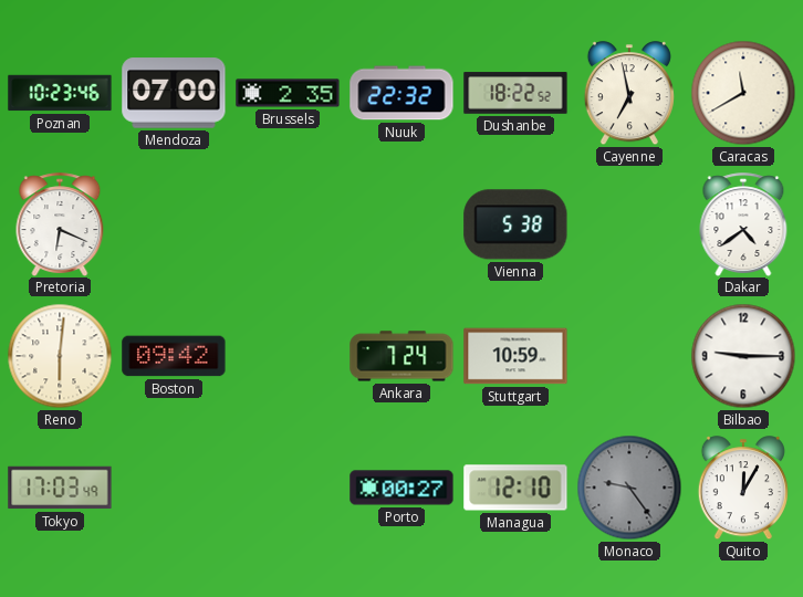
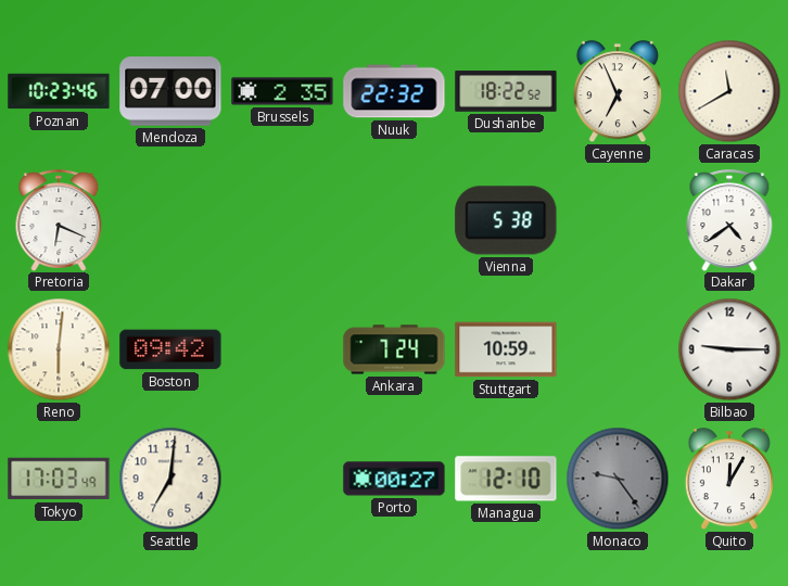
Cayenne: 6:58 -> 6:56
Seattle: none -> 7:01
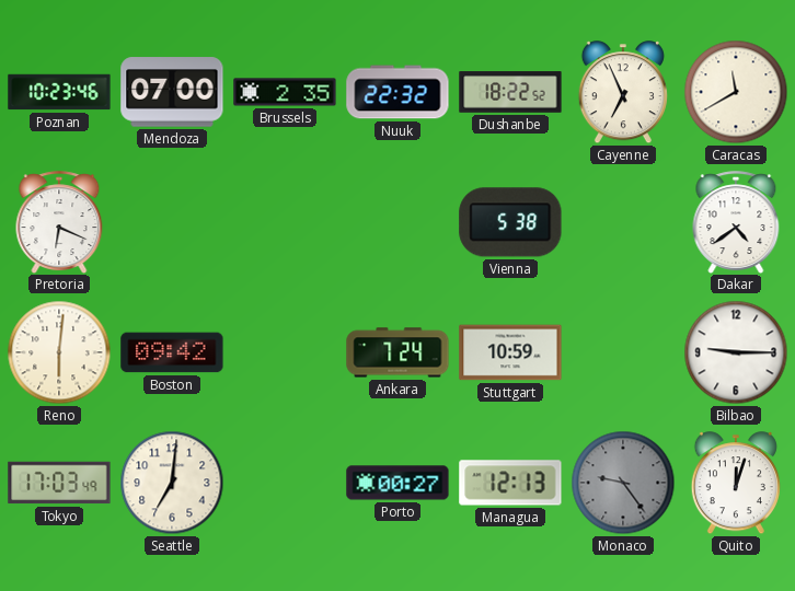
Managua: 12:10 -> 12:13
Quito: 12:05 -> 12:03
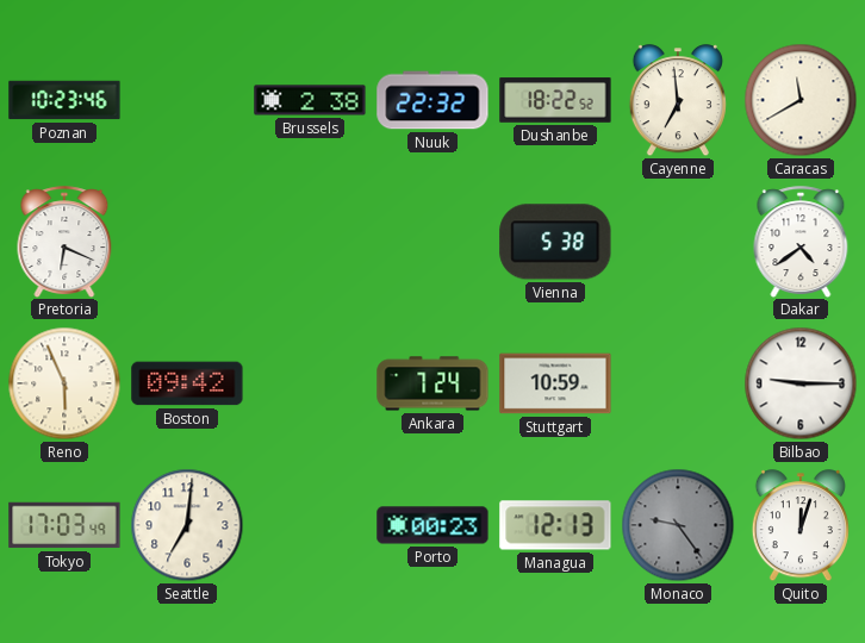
Mendoza: 07:00 -> none
Brussels: 2:35 -> 2:38
Cayenne: 6:56 -> 6:59
Reno: 6:01 -> 5:56
Porto: 00:27 -> 00:23
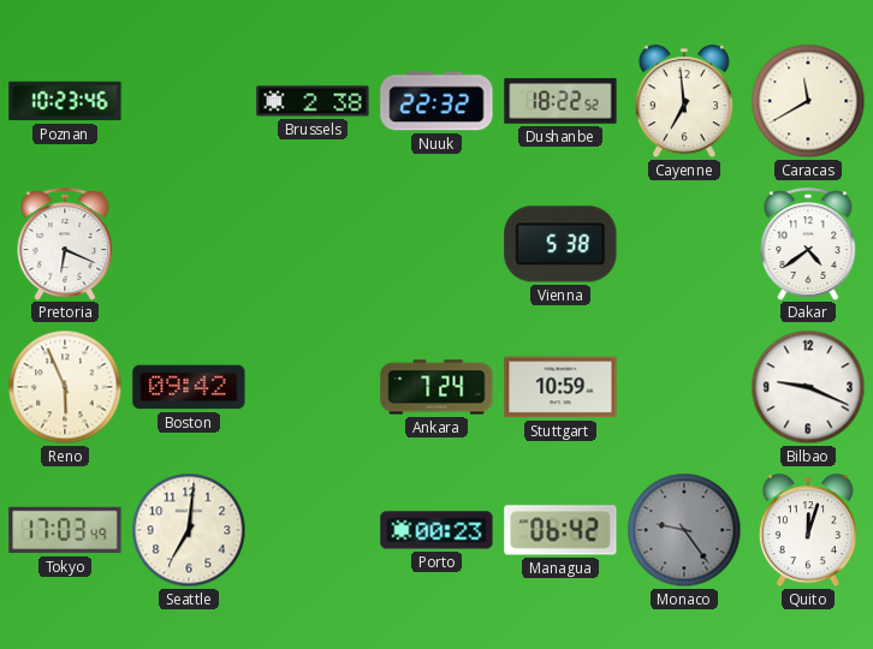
Bilbao: 9:15 -> 9:19
Managua: 12:13 -> 06:42
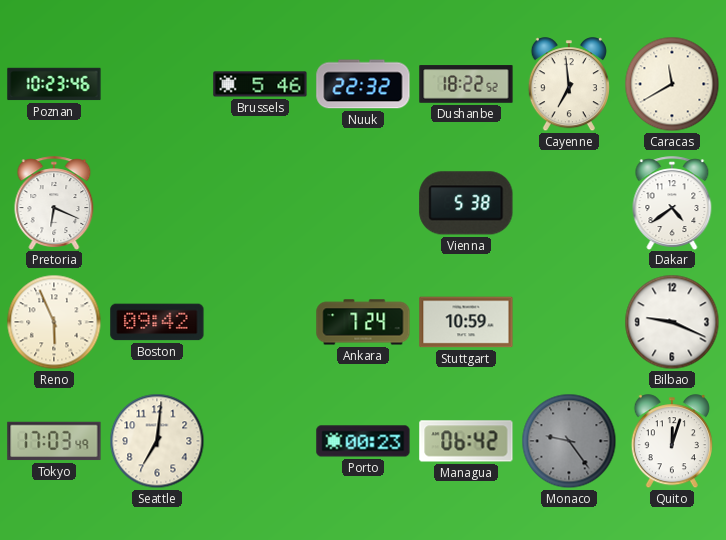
Brussels: 2:38 -> 5:46
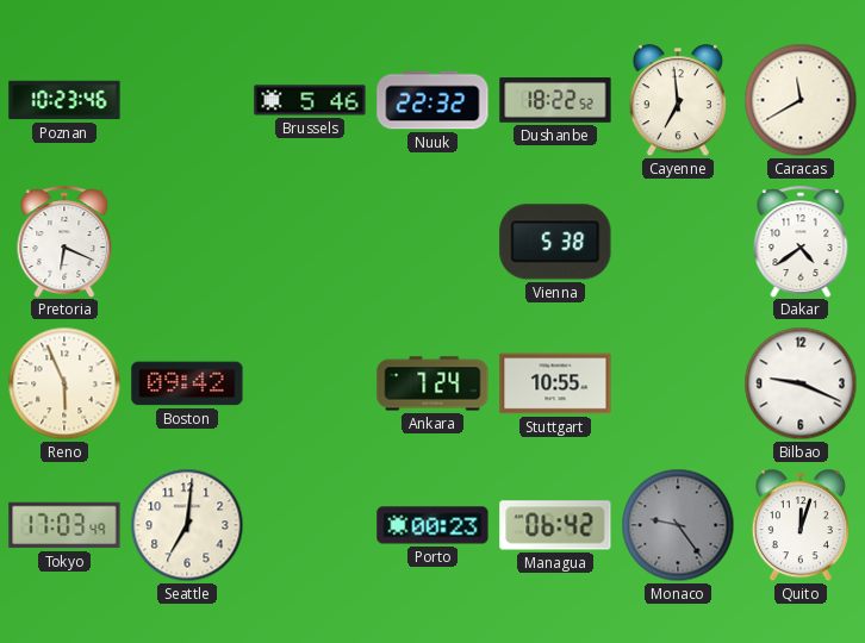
Stuttgart: 10:59 -> 10:55
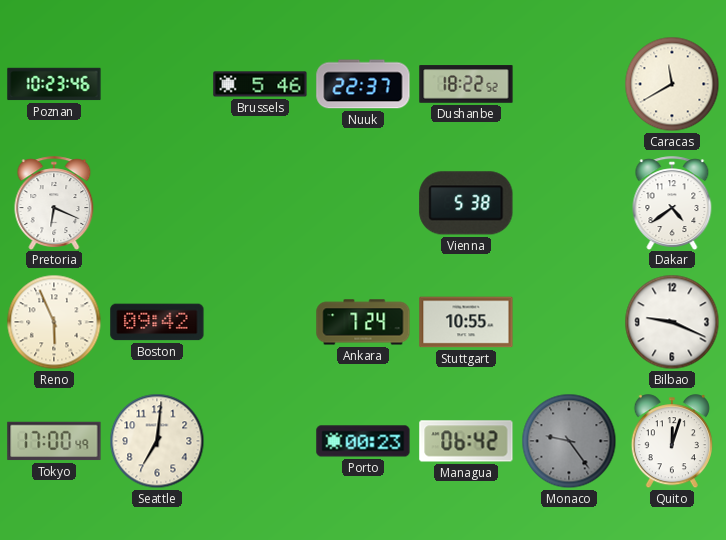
Nuuk: 22:32 -> 22:37
Cayenne: 6:59 -> none
Tokyo: 17:03 -> 17:00
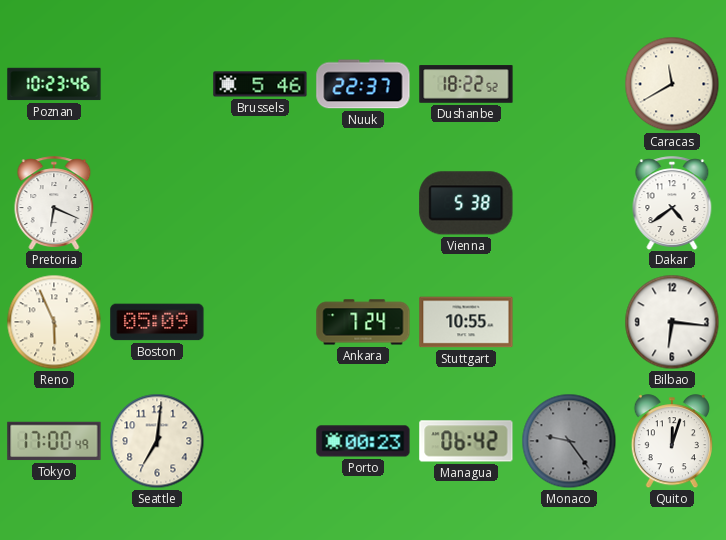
Boston: 09:42 -> 05:09
Bilbao: 9:19 -> 6:16
